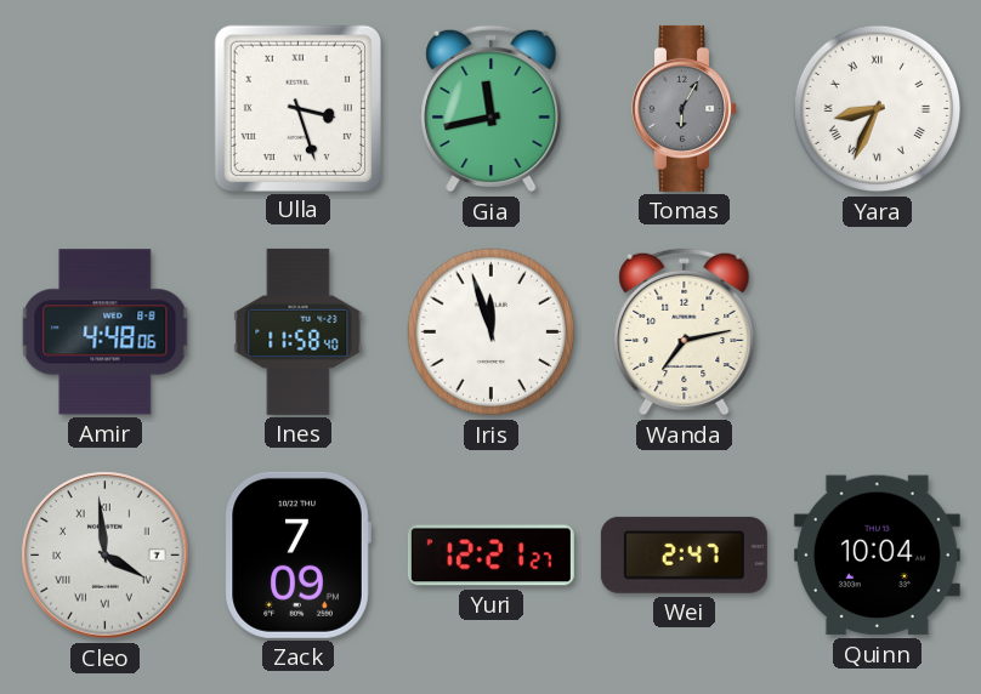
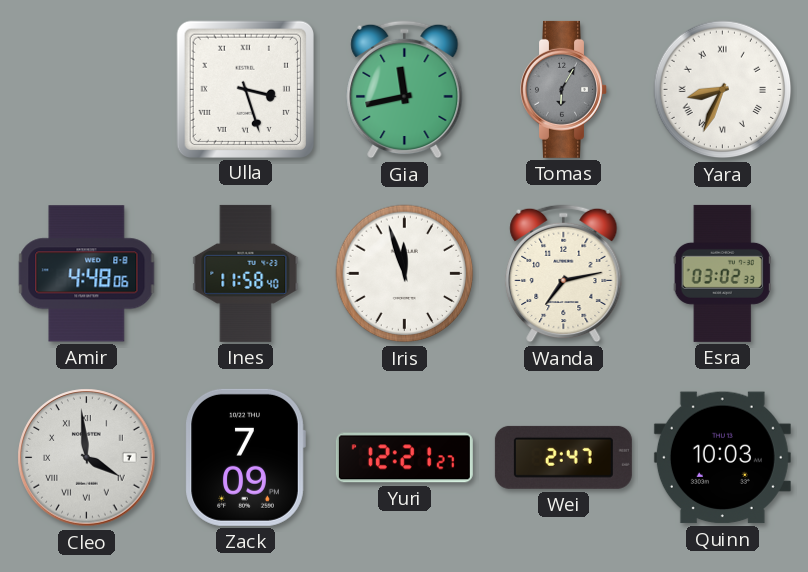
Esra: none -> 03:02
Quinn: 10:04 -> 10:03
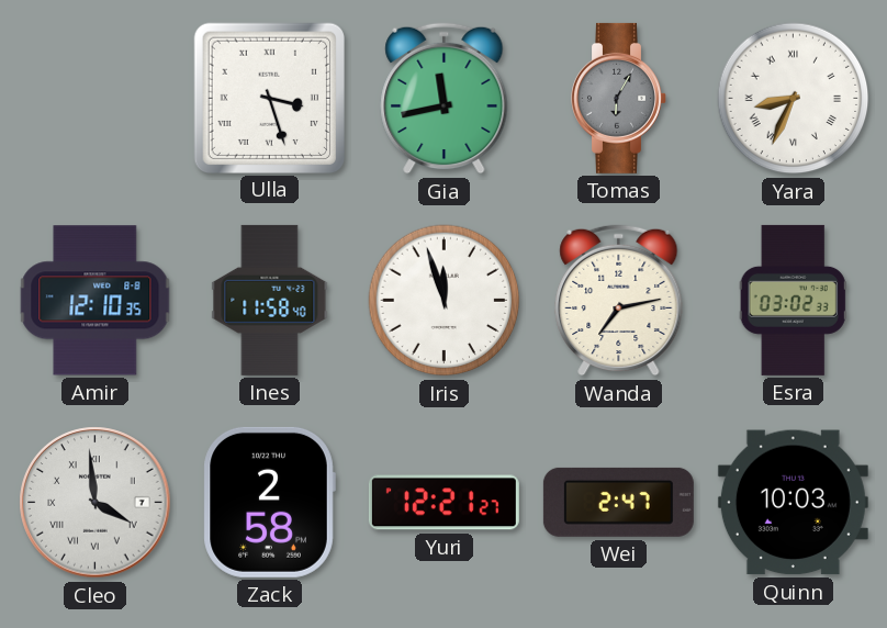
Amir: 4:48 -> 12:10
Zack: 7:09 -> 2:58
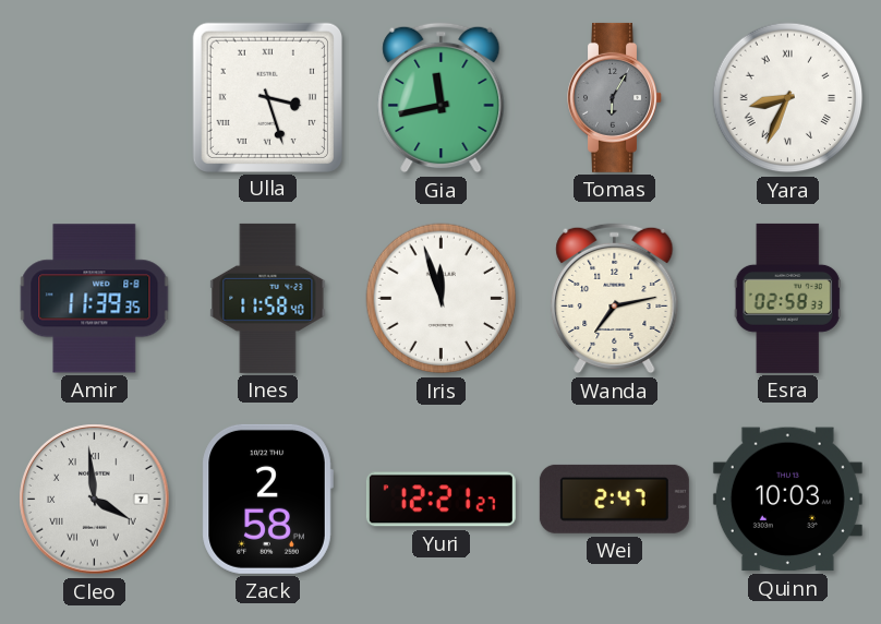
Amir: 12:10 -> 11:39
Esra: 03:02 -> 02:58
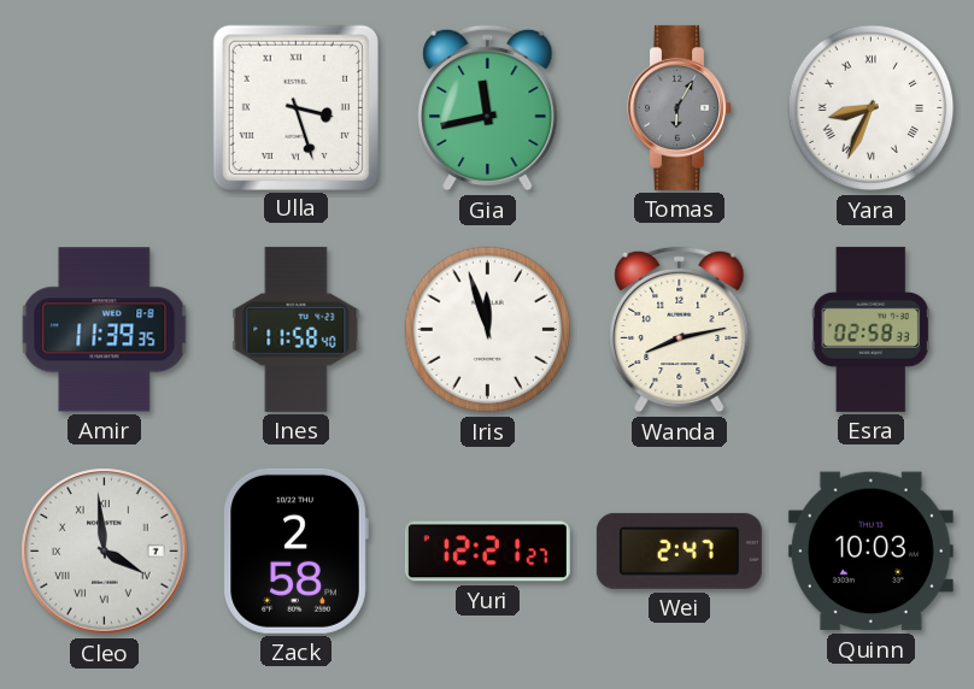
Wanda: 7:13 -> 8:13
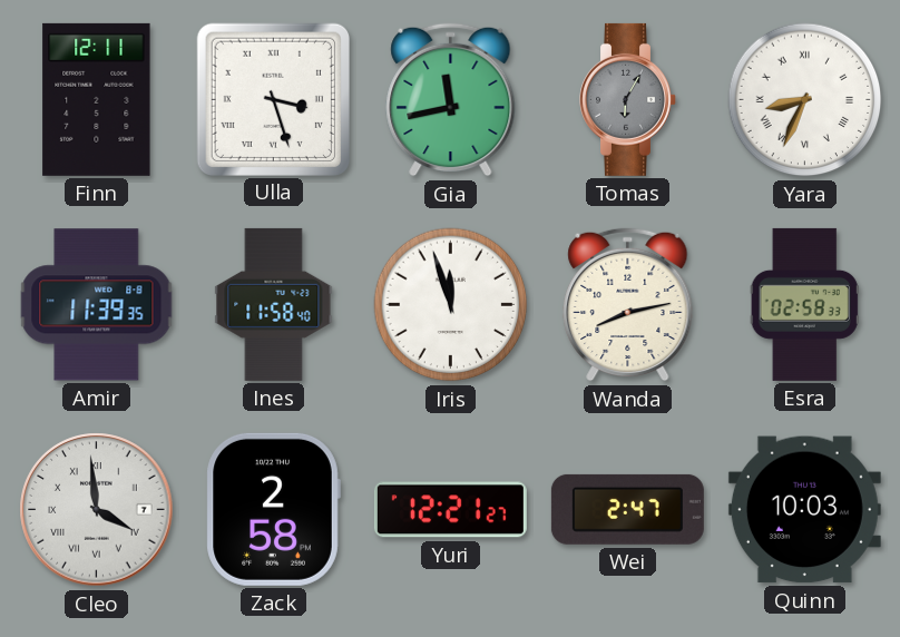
Finn: none -> 12:11
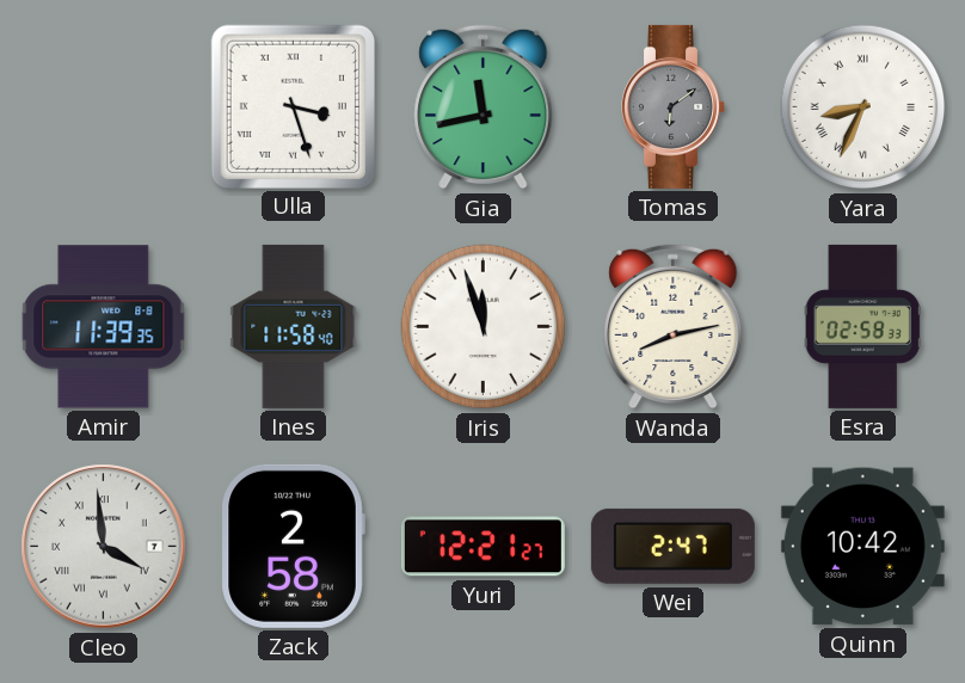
Finn: 12:11 -> none
Tomas: 6:05 -> 6:09
Quinn: 10:03 -> 10:42
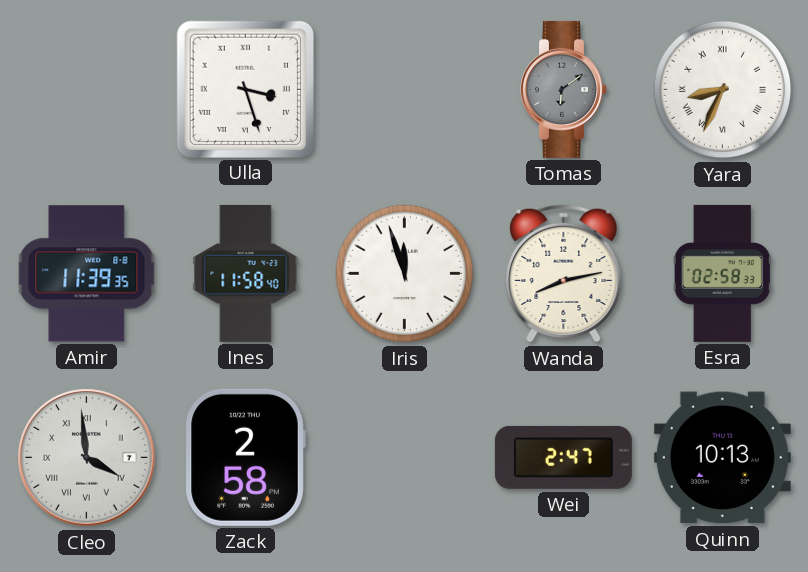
Gia: 11:43 -> none
Yuri: 12:21 -> none
Quinn: 10:42 -> 10:13
